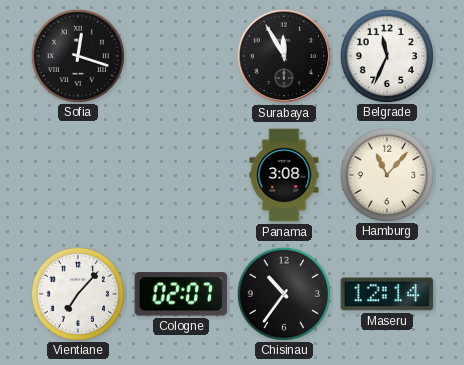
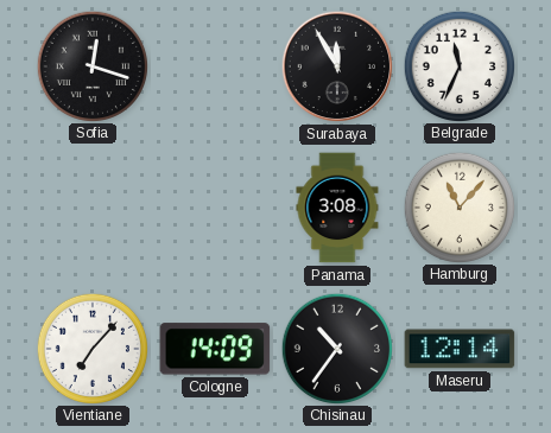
Cologne: 02:07 -> 14:09
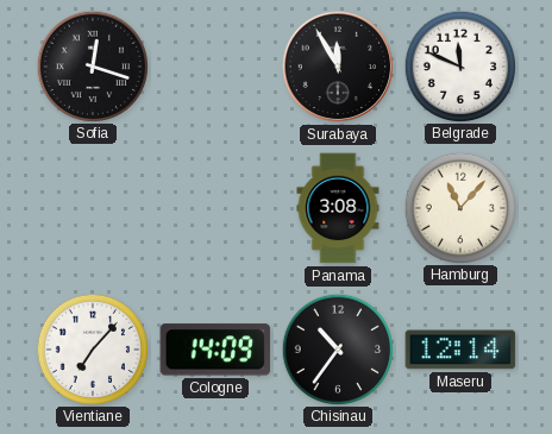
Belgrade: 11:34 -> 11:49
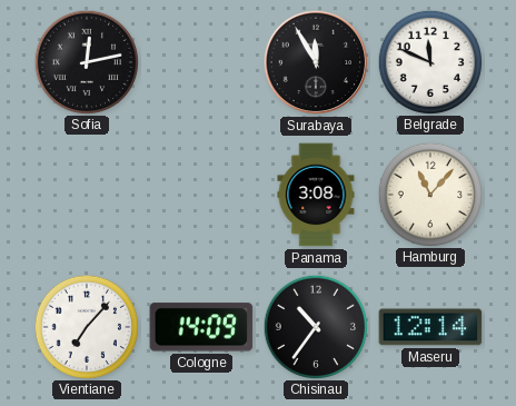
Sofia: 12:18 -> 12:13
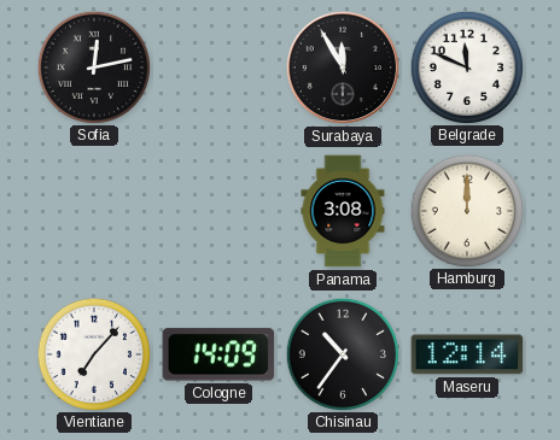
Hamburg: 11:07 -> 12:00
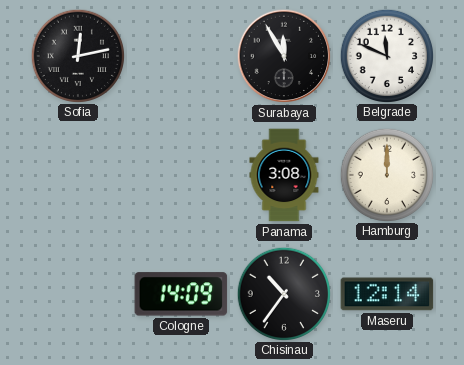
Vientiane: 7:07 -> none
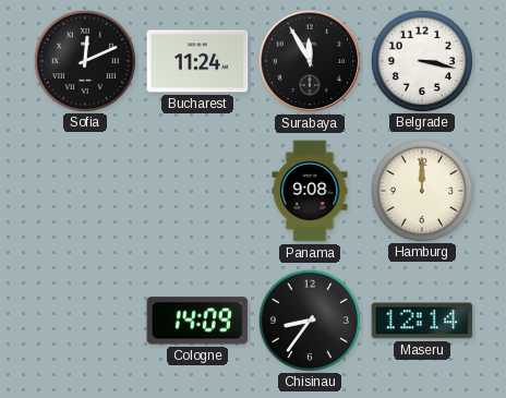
Sofia: 12:13 -> 12:11
Bucharest: none -> 11:24
Belgrade: 11:49 -> 3:17
Panama: 3:08 -> 9:08
Chisinau: 10:36 -> 8:36
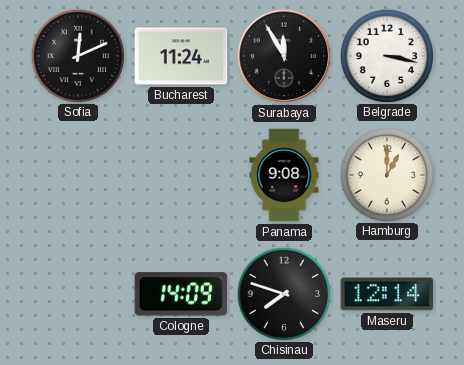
Hamburg: 12:00 -> 1:00
Chisinau: 8:36 -> 7:48
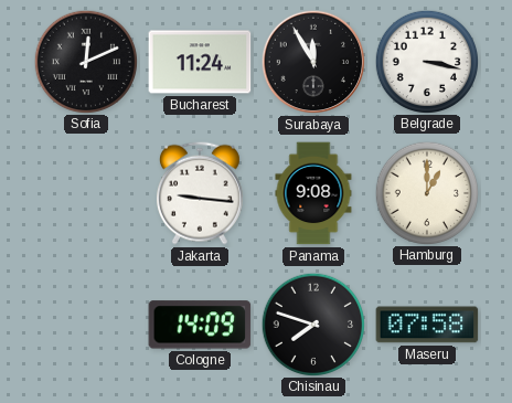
Jakarta: none -> 9:16
Maseru: 12:14 -> 07:58
